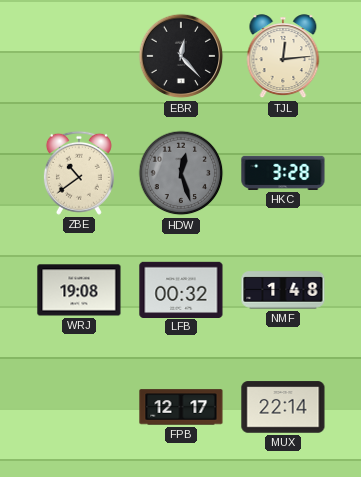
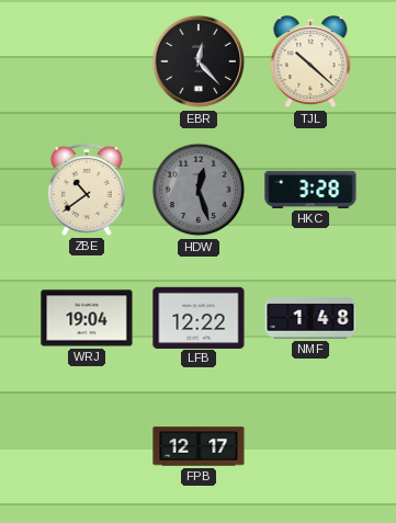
TJL: 12:14 -> 10:22
WRJ: 19:08 -> 19:04
LFB: 00:32 -> 12:22
MUX: 22:14 -> none
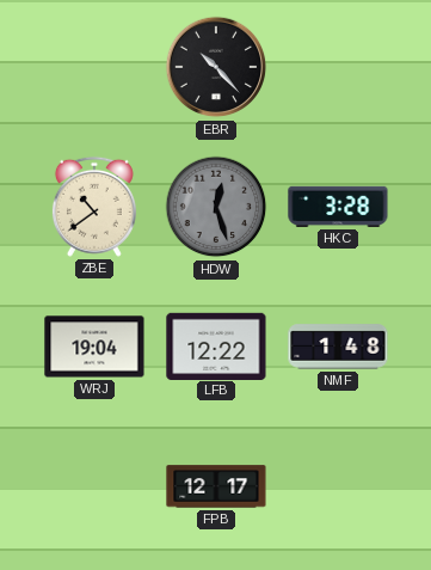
EBR: 12:23 -> 10:23
TJL: 10:22 -> none
